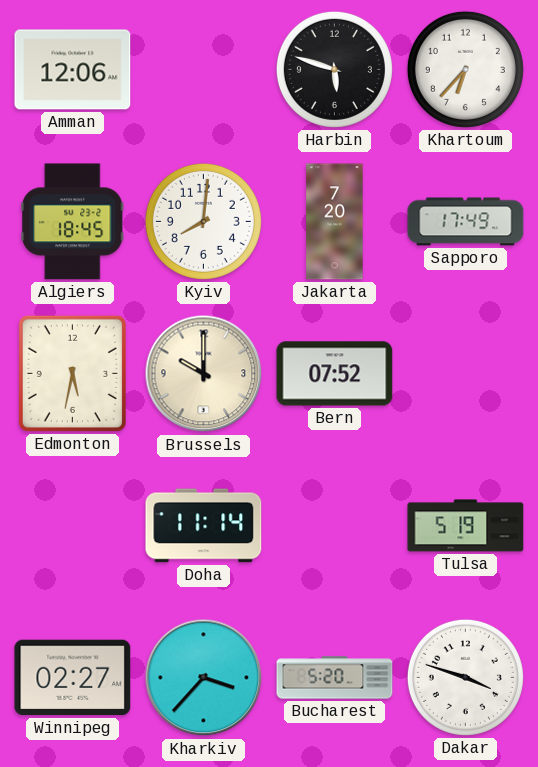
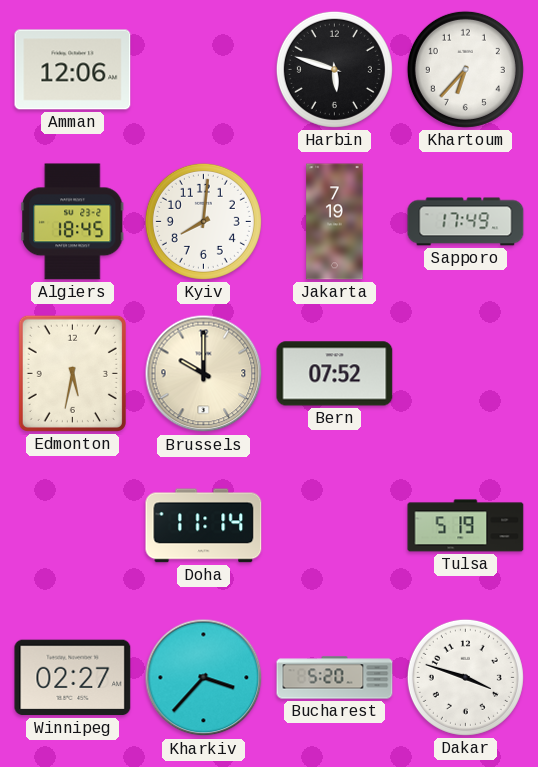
Jakarta: 7:20 -> 7:19
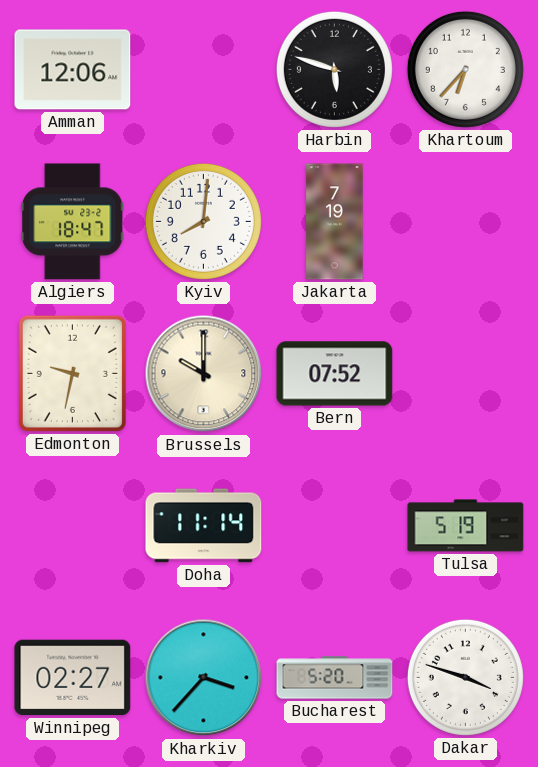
Algiers: 18:45 -> 18:47
Sapporo: 17:49 -> none
Edmonton: 5:32 -> 9:32
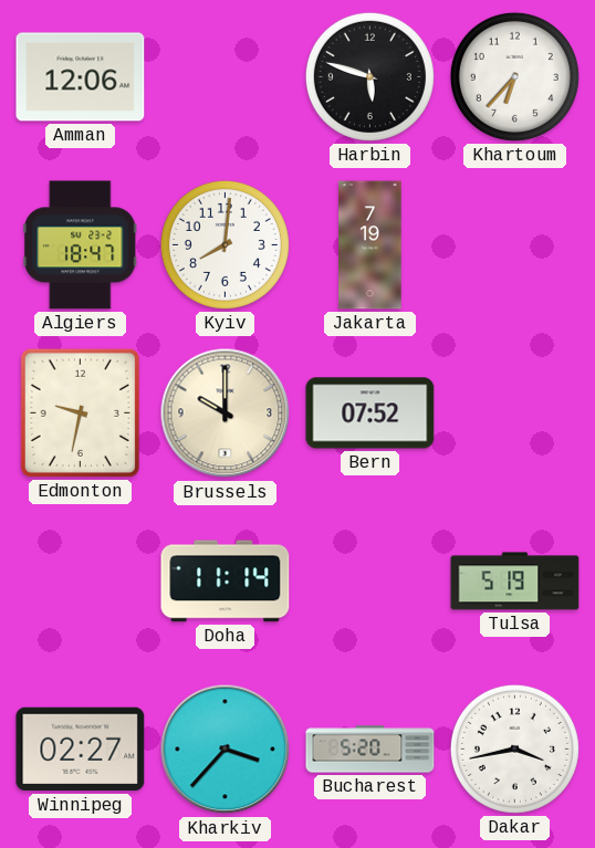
Dakar: 3:48 -> 3:43
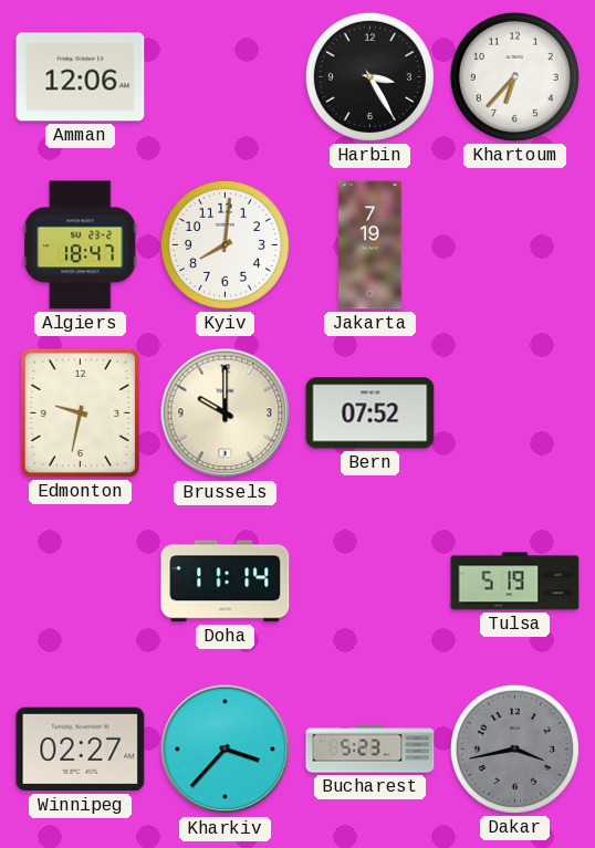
Harbin: 5:48 -> 3:25
Bucharest: 5:20 -> 5:23
Dakar dial: white -> grey
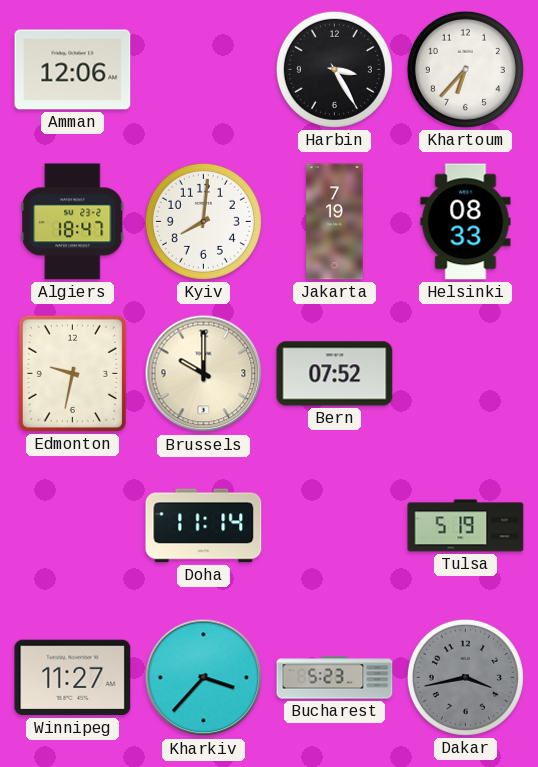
Helsinki: none -> 08:33
Winnipeg: 02:27 -> 11:27
